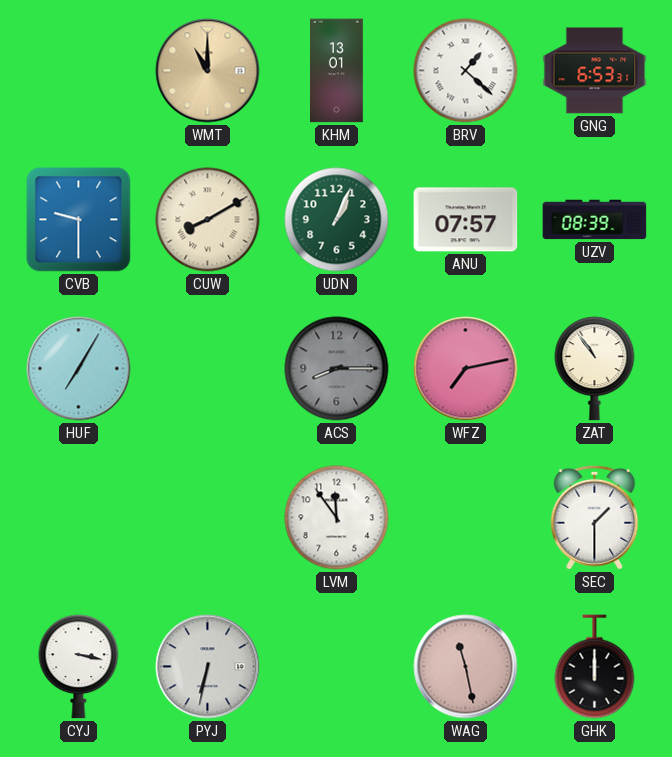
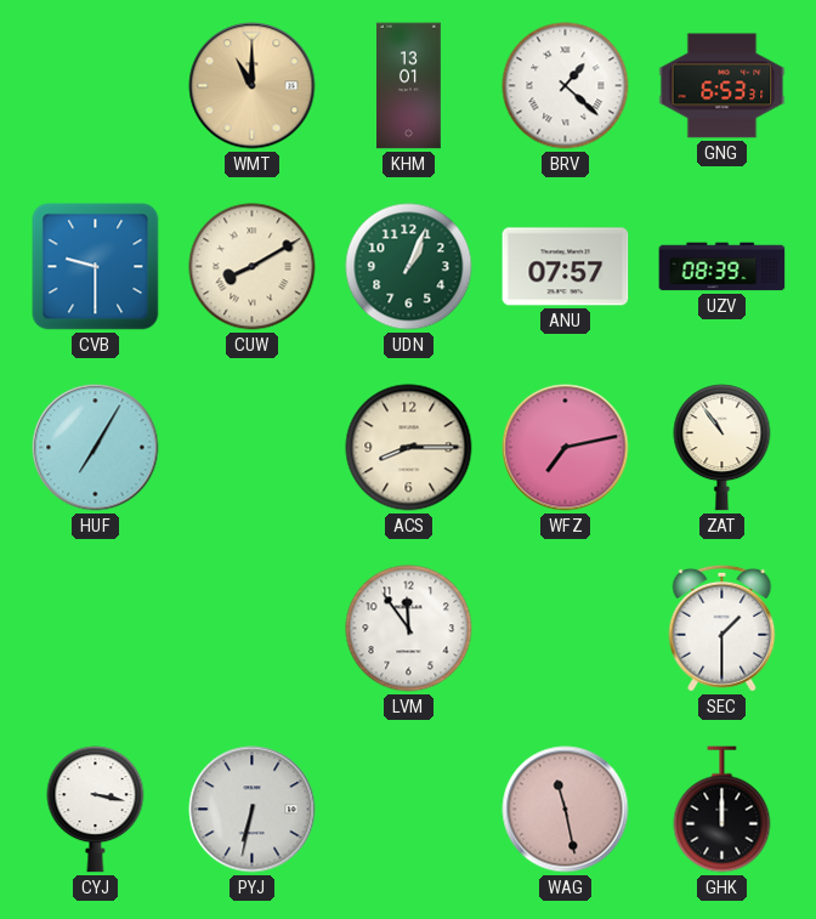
ACS dial: grey -> cream
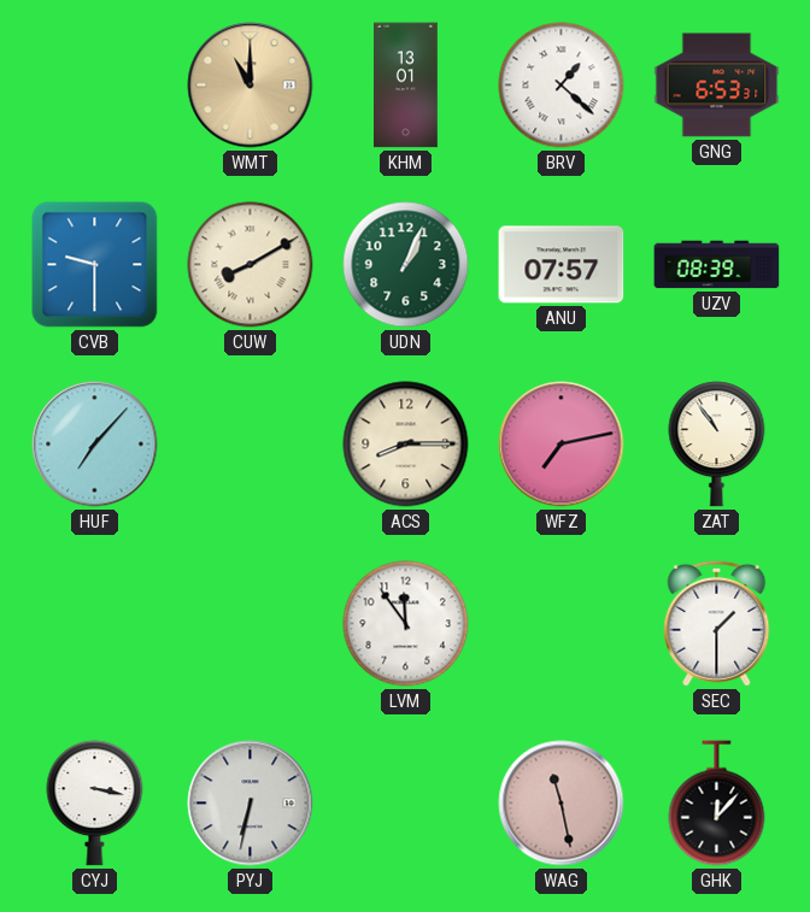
HUF: 7:05 -> 7:07
GHK: 12:00 -> 12:07
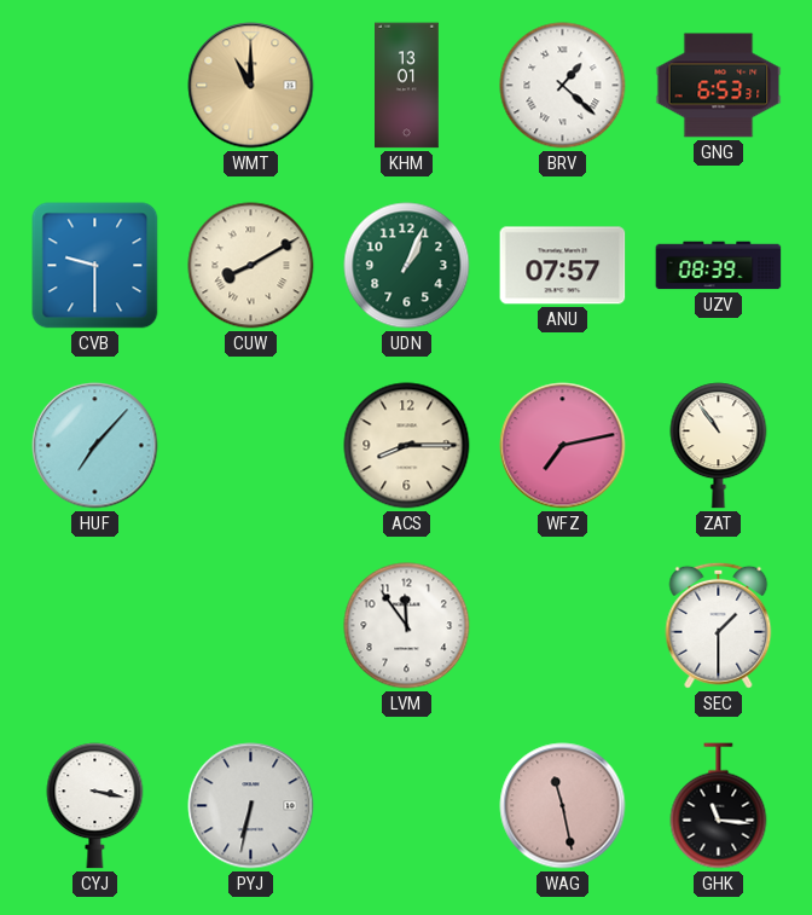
GHK: 12:07 -> 11:16
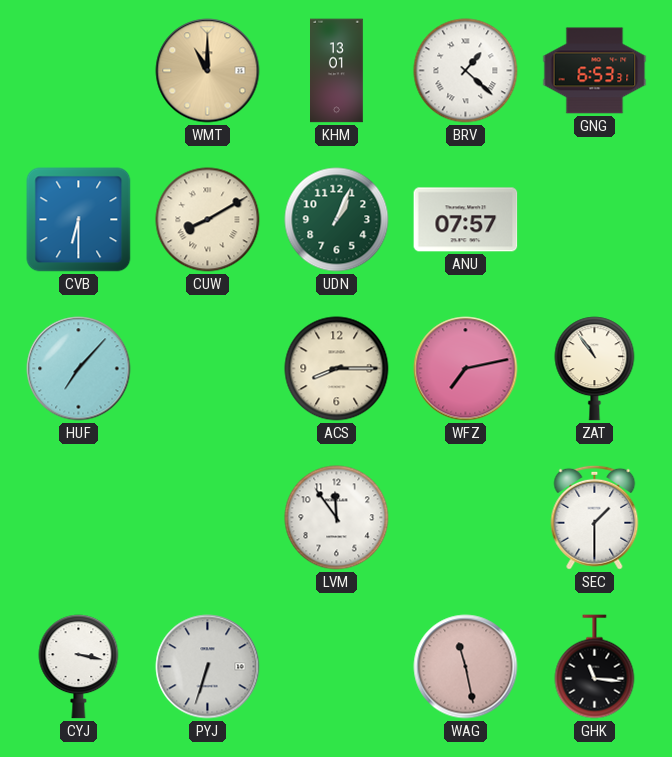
CVB: 9:30 -> 6:30
UZV: 08:39 -> none
PYJ: 6:32 -> 6:33
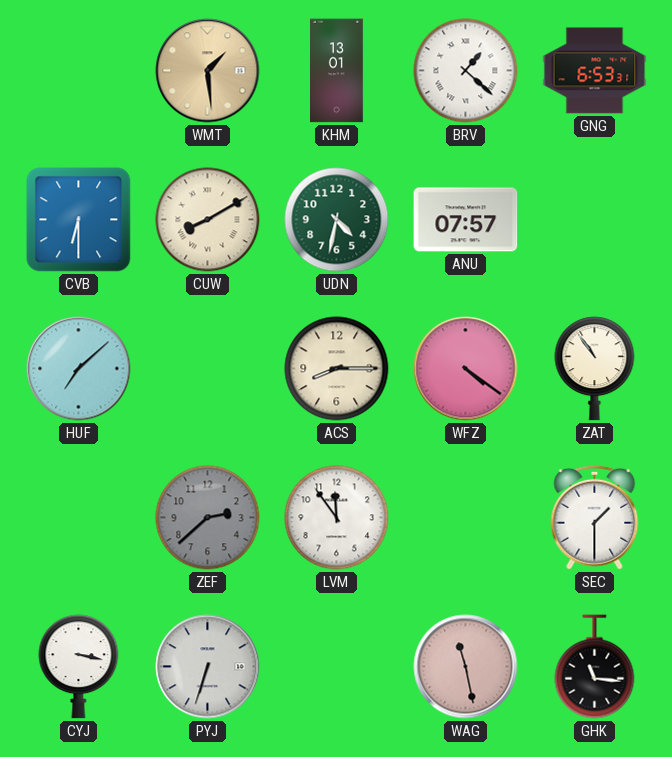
WMT: 11:00 -> 1:29
UDN: 1:04 -> 4:32
HUF: 7:07 -> 7:08
WFZ: 7:13 -> 4:21
ZEF: none -> 2:38
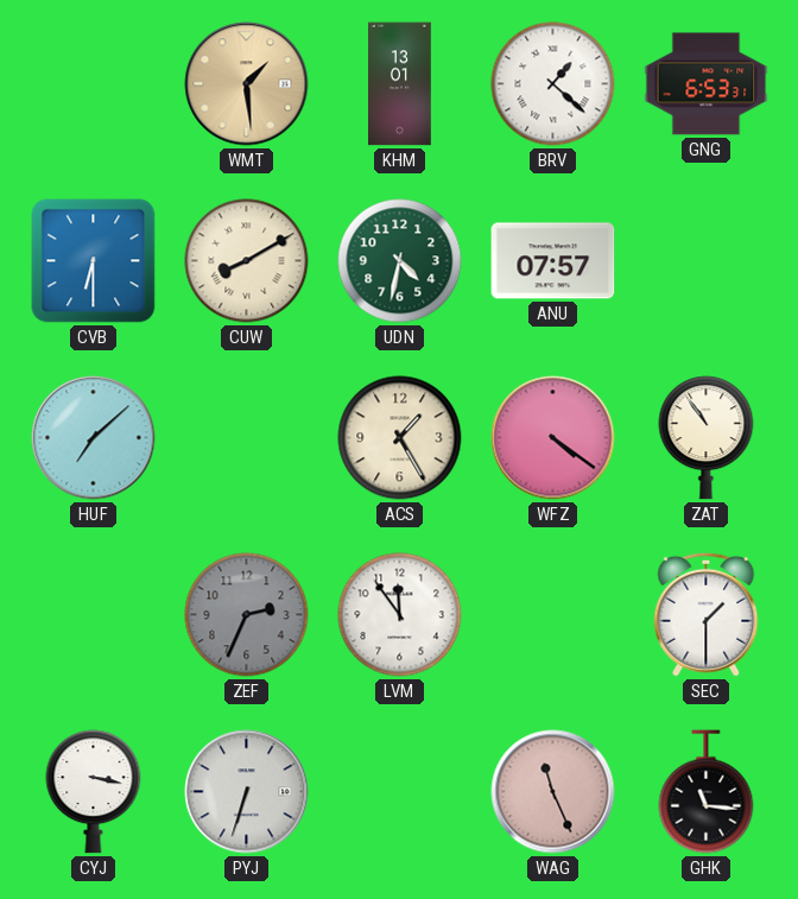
ACS: 8:15 -> 1:25
ZEF: 2:38 -> 2:34
WAG: 11:28 -> 11:26
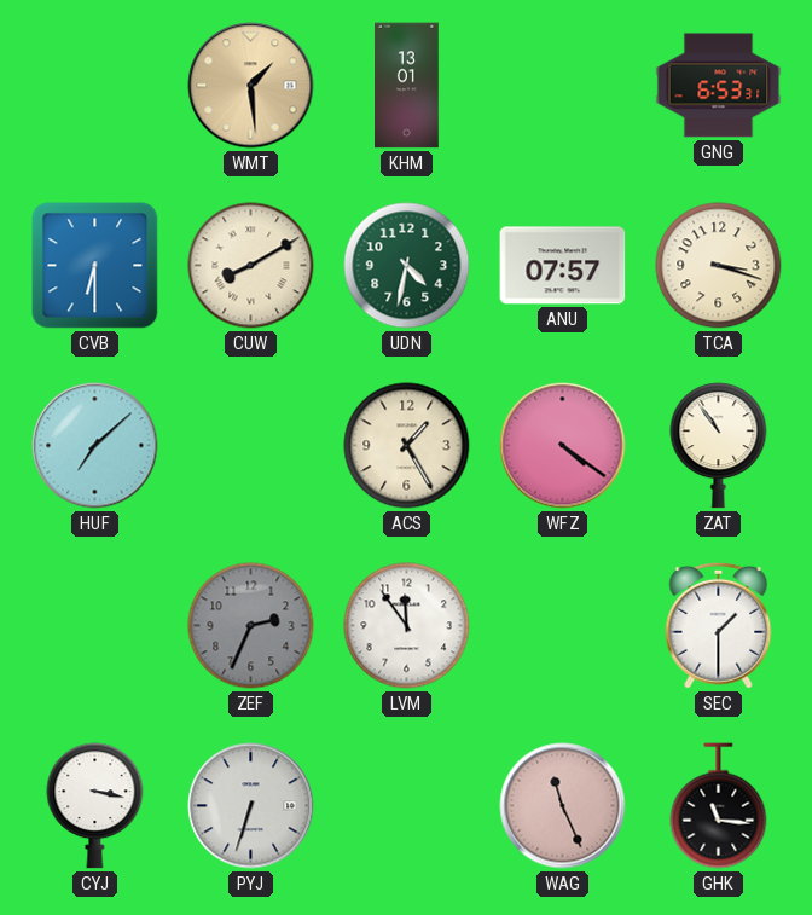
BRV: 1:22 -> none
TCA: none -> 3:18
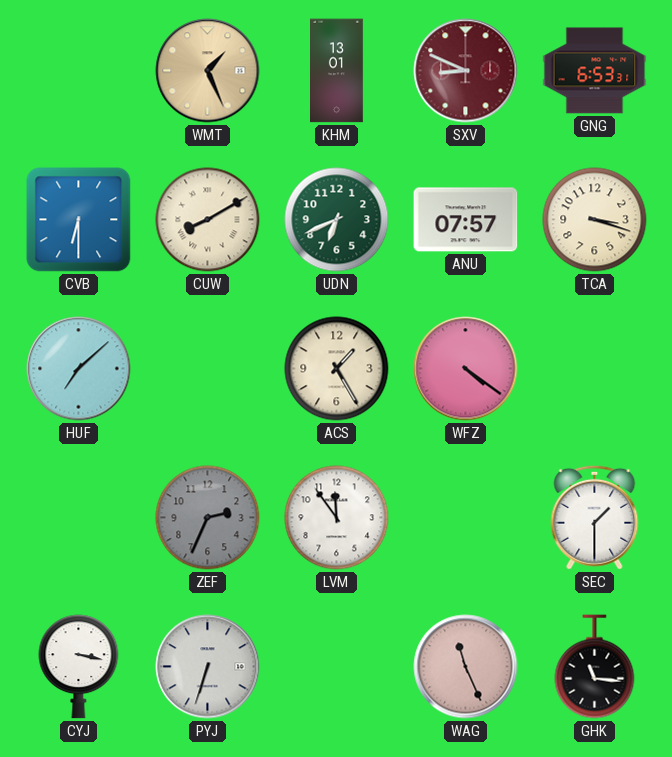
WMT: 1:29 -> 1:26
SXV: none -> 8:49
UDN: 4:32 -> 6:41
ZAT: 10:54 -> none
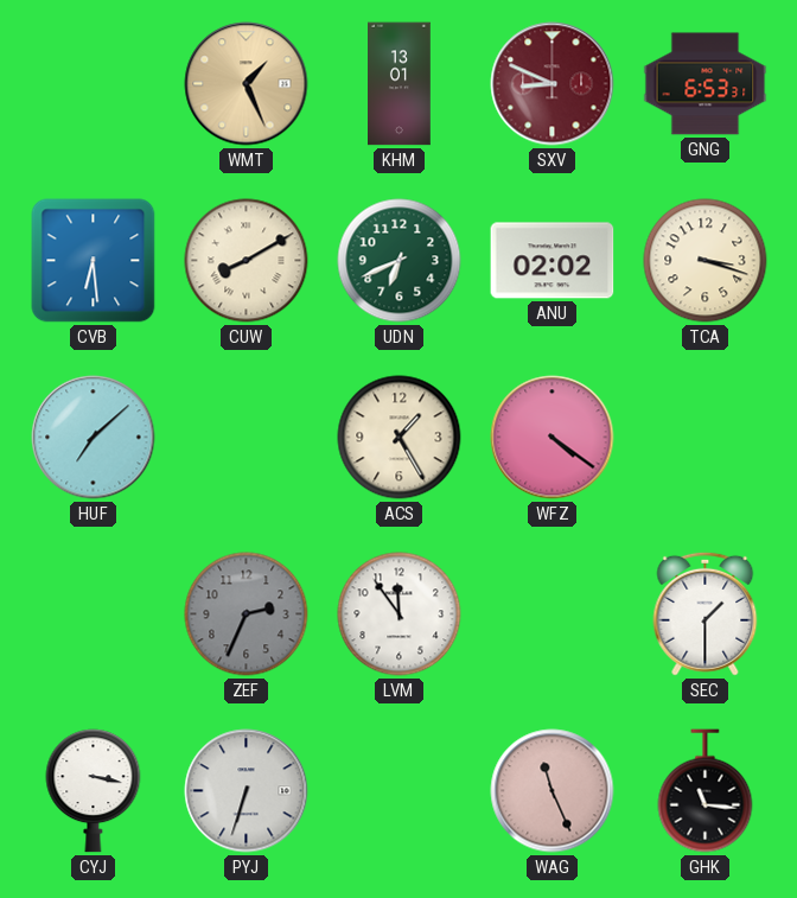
CVB: 6:30 -> 6:29
ANU: 07:57 -> 02:02
